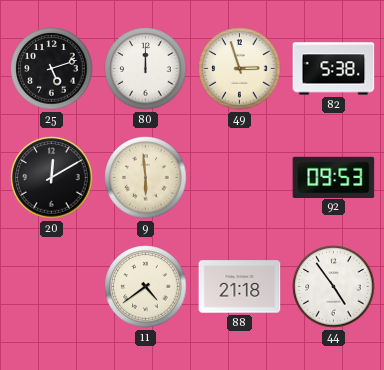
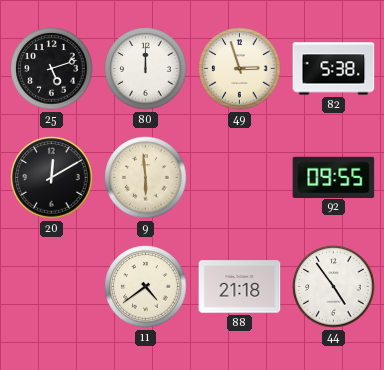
92: 09:53 -> 09:55
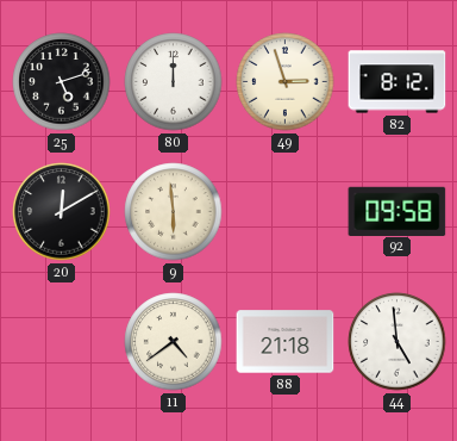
82: 5:38 -> 8:12
92: 09:55 -> 09:58
44: 4:54 -> 4:59
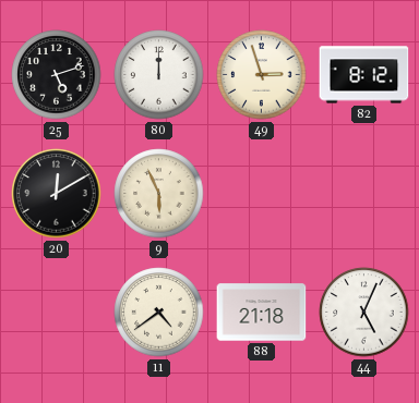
9: 5:59 -> 5:56
92: 09:58 -> none
44: 4:59 -> 5:04
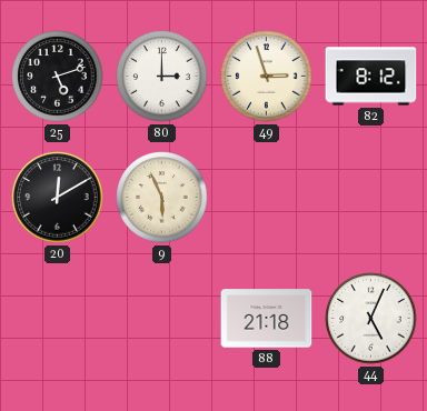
80: 12:00 -> 3:00
11: 4:39 -> none
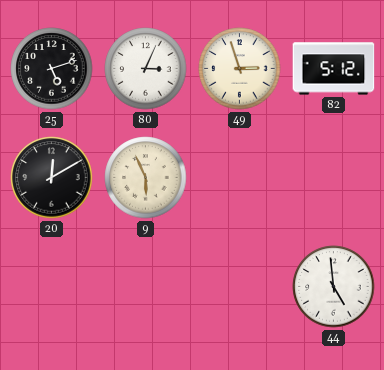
80: 3:00 -> 3:04
82: 8:12 -> 5:12
88: 21:18 -> none
44: 5:04 -> 4:59
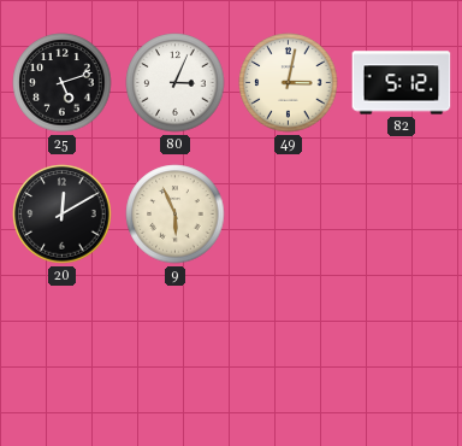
49: 2:57 -> 3:02
44: 4:59 -> none
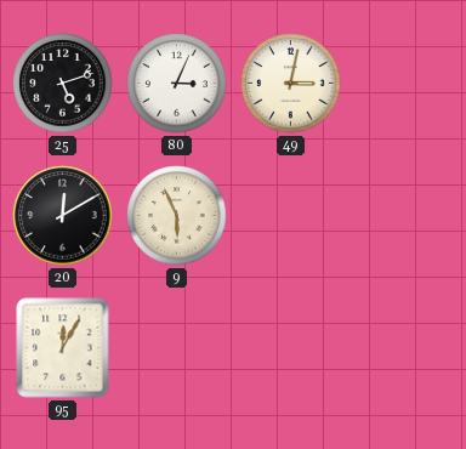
82: 5:12 -> none
95: none -> 12:05
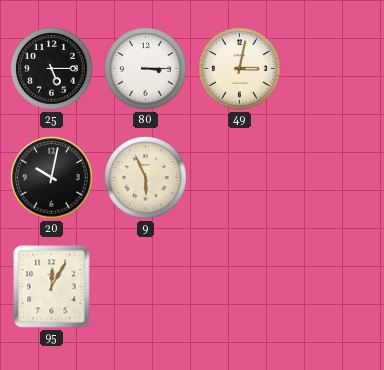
25: 5:12 -> 5:15
80: 3:04 -> 3:15
20: 12:10 -> 10:02
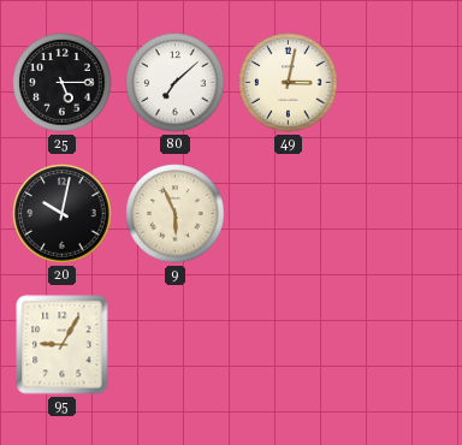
80: 3:15 -> 7:08
95: 12:05 -> 9:05
